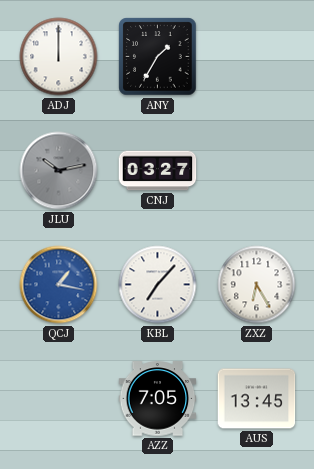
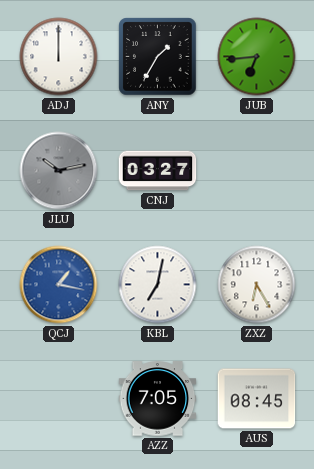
JUB: none -> 6:44
KBL: 7:07 -> 7:02
AUS: 13:45 -> 08:45
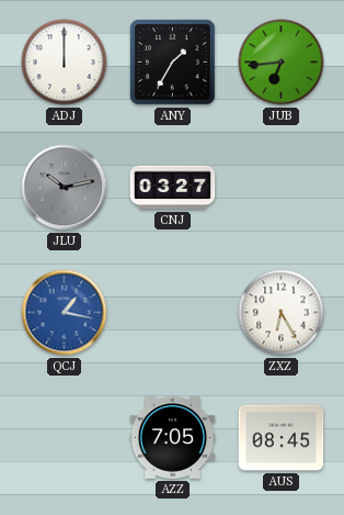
KBL: 7:02 -> none
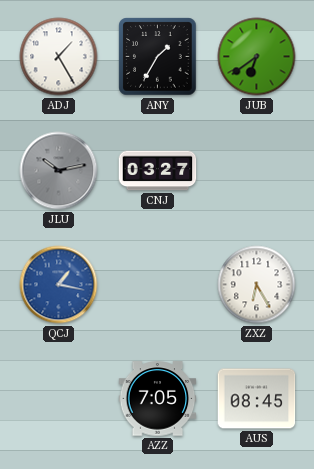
ADJ: 12:00 -> 1:25
JUB: 6:44 -> 6:39
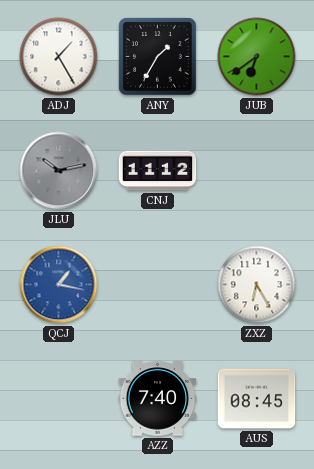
CNJ: 03:27 -> 11:12
AZZ: 7:05 -> 7:40
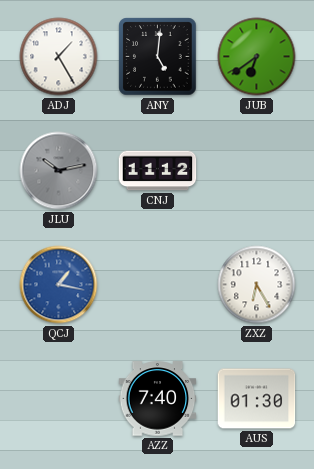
ANY: 1:35 -> 5:01
AUS: 08:45 -> 01:30
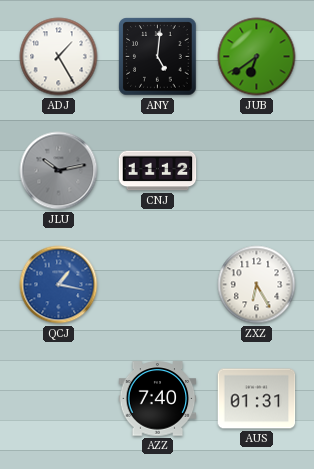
AUS: 01:30 -> 01:31
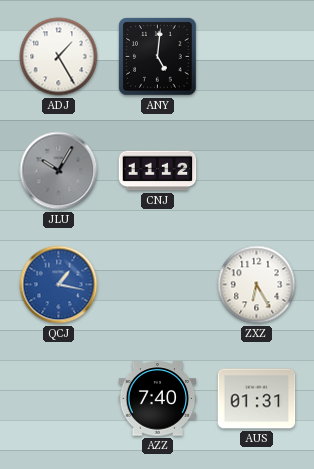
JUB: 6:39 -> none
JLU: 10:13 -> 10:05
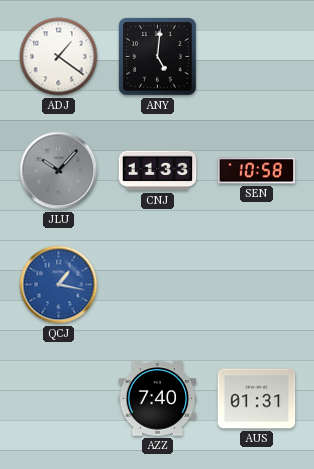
ADJ: 1:25 -> 1:21
JLU: 10:05 -> 10:07
CNJ: 11:12 -> 11:33
SEN: none -> 10:58
ZXZ: 6:25 -> none
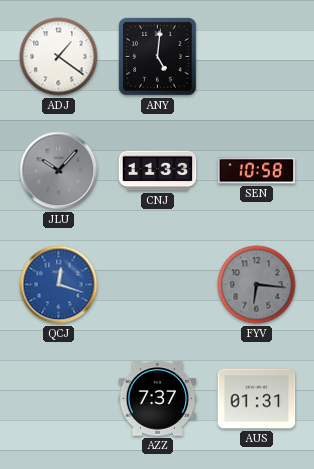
QCJ: 1:17 -> 12:18
FYV: none -> 6:16
AZZ: 7:40 -> 7:37
